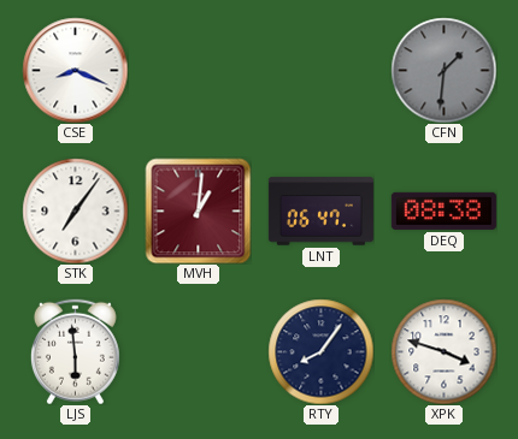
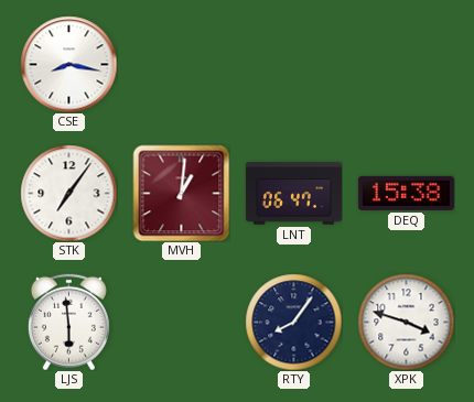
CSE: 8:19 -> 8:17
CFN: 1:31 -> none
DEQ: 08:38 -> 15:38
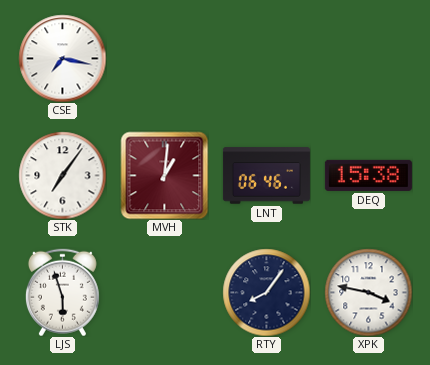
CSE: 8:17 -> 7:17
LNT: 06:47 -> 06:46
LJS: 5:59 -> 5:57
XPK: 3:48 -> 3:47
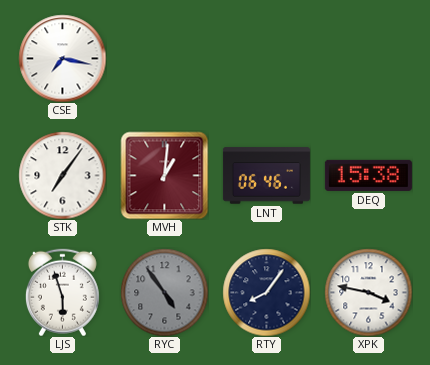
RYC: none -> 4:54
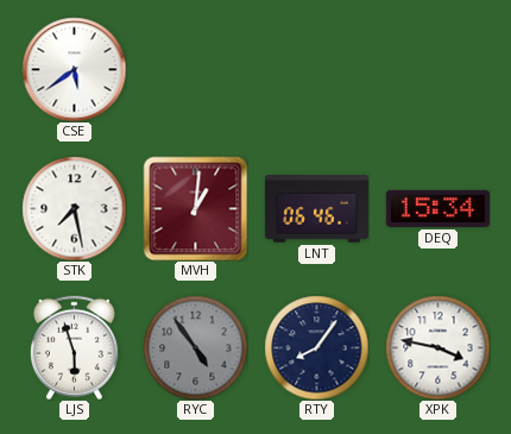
CSE: 7:17 -> 5:39
STK: 7:06 -> 7:28
DEQ: 15:38 -> 15:34
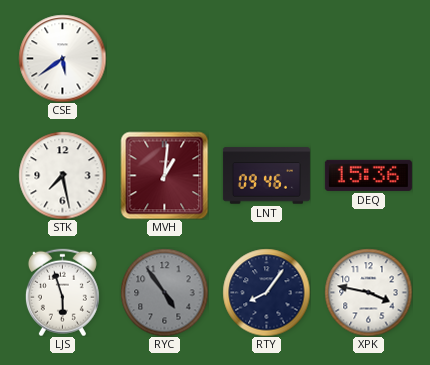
LNT: 06:46 -> 09:46
DEQ: 15:34 -> 15:36
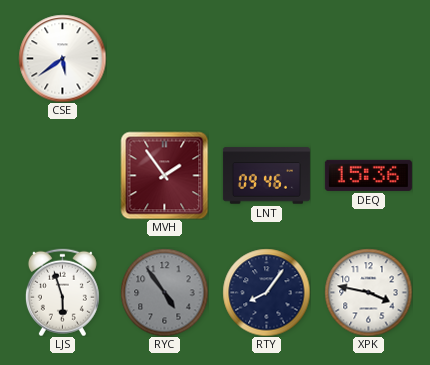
STK: 7:28 -> none
MVH: 1:01 -> 1:54
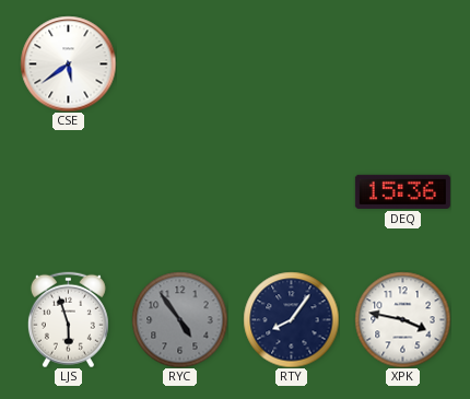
MVH: 1:54 -> none
LNT: 09:46 -> none
